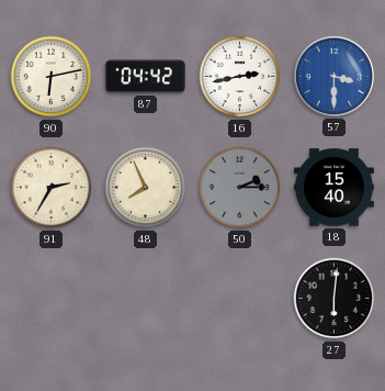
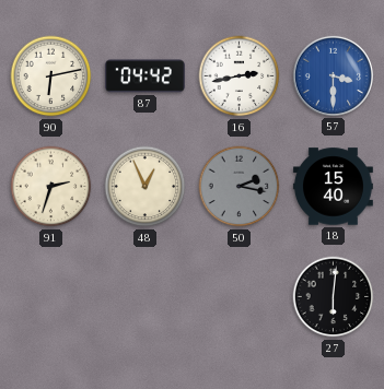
91: 2:35 -> 2:33
48: 7:56 -> 12:56
50: 2:15 -> 2:17
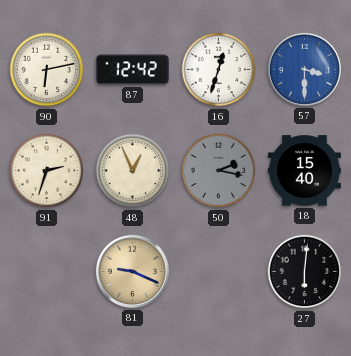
87: 04:42 -> 12:42
16: 2:43 -> 12:33
81: none -> 9:19
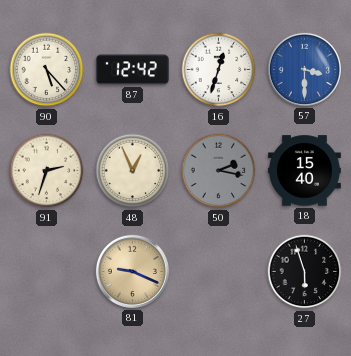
90: 6:13 -> 5:23
27: 6:01 -> 5:57
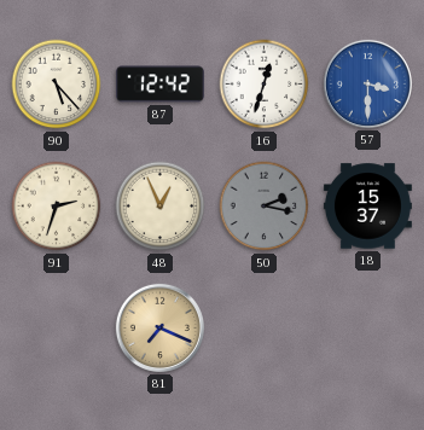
18: 15:40 -> 15:37
81: 9:19 -> 7:19
27: 5:57 -> none
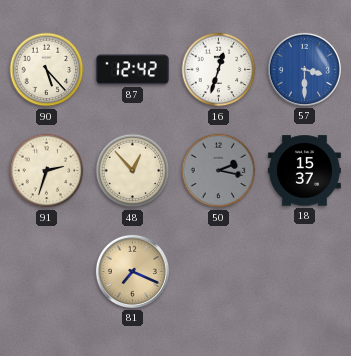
48: 12:56 -> 12:53
